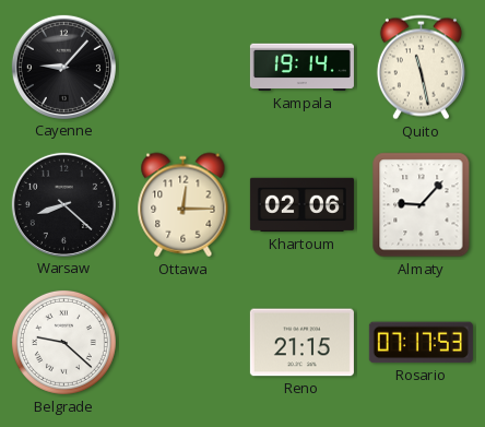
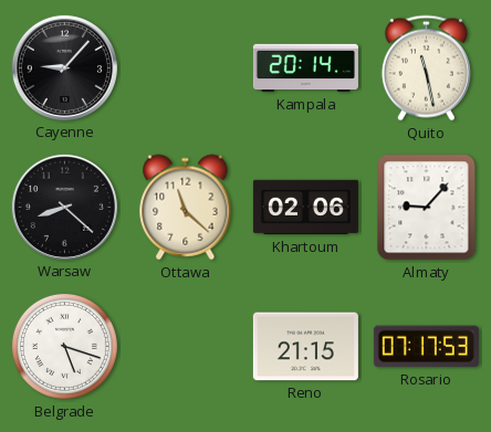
Kampala: 19:14 -> 20:14
Ottawa: 12:15 -> 11:22
Belgrade: 9:22 -> 5:18
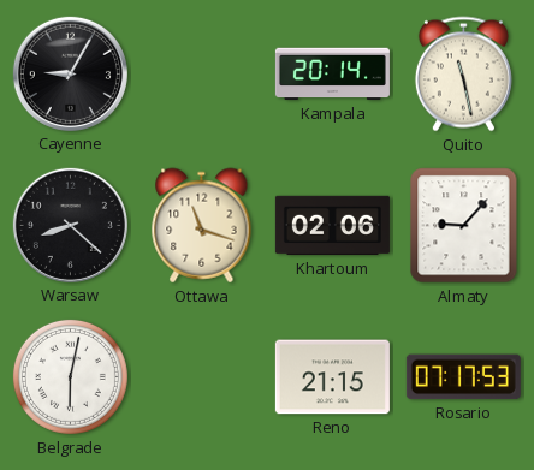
Cayenne: 9:07 -> 9:05
Ottawa: 11:22 -> 11:18
Belgrade: 5:18 -> 6:02
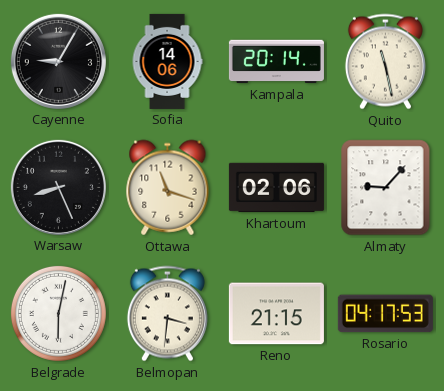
Sofia: none -> 14:06
Warsaw: 8:22 -> 8:26
Belmopan: none -> 3:31
Rosario: 07:17 -> 04:17
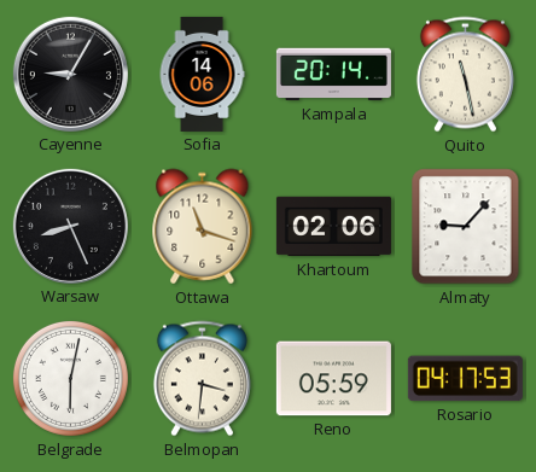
Reno: 21:15 -> 05:59
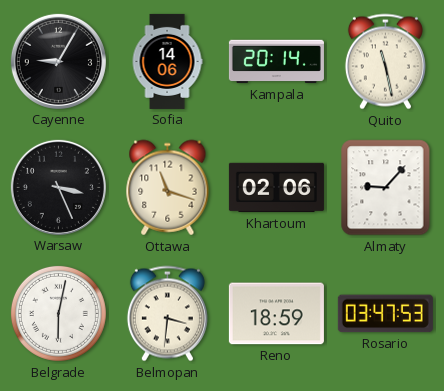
Warsaw: 8:26 -> 3:26
Reno: 05:59 -> 18:59
Rosario: 04:17 -> 03:47
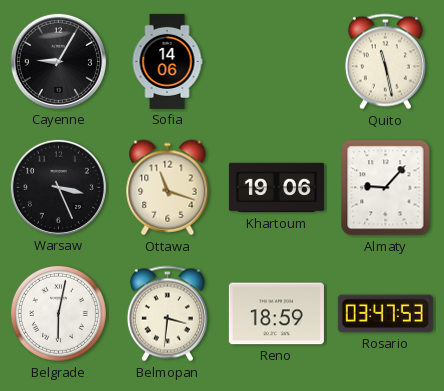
Kampala: 20:14 -> none
Khartoum: 02:06 -> 19:06
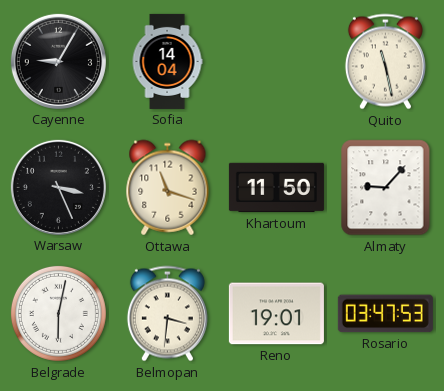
Sofia: 14:06 -> 14:04
Khartoum: 19:06 -> 11:50
Reno: 18:59 -> 19:01
